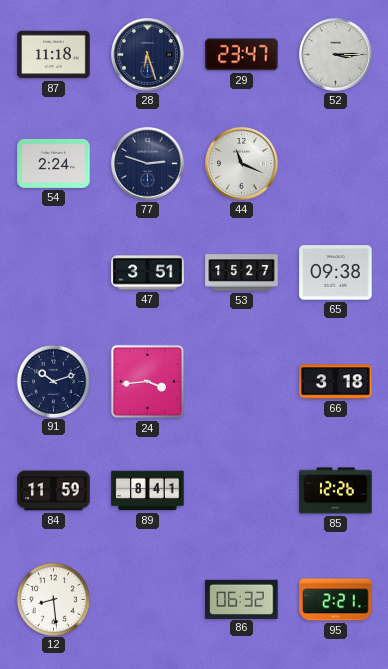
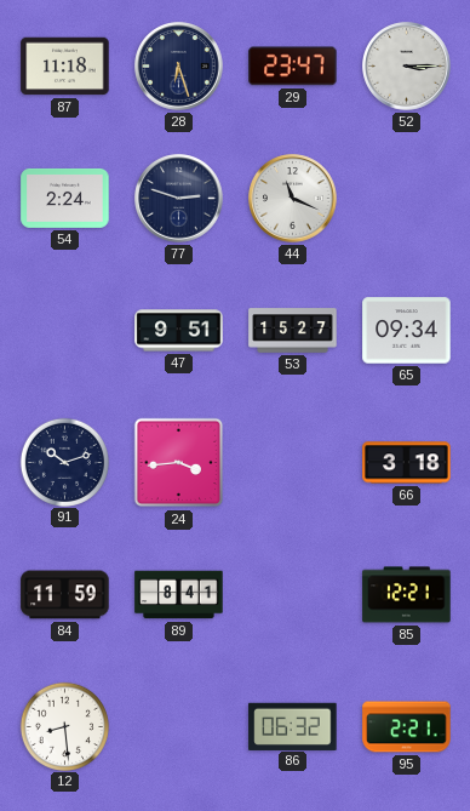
47: 3:51 -> 9:51
65: 09:38 -> 09:34
85: 12:26 -> 12:21
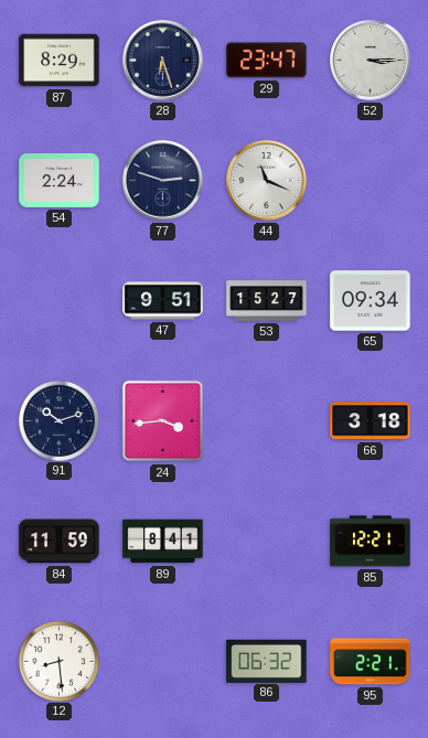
87: 11:18 -> 8:29
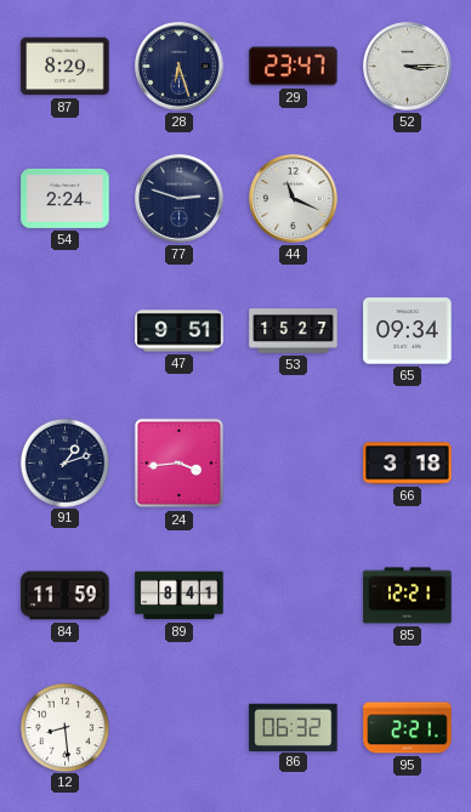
91: 10:12 -> 1:12
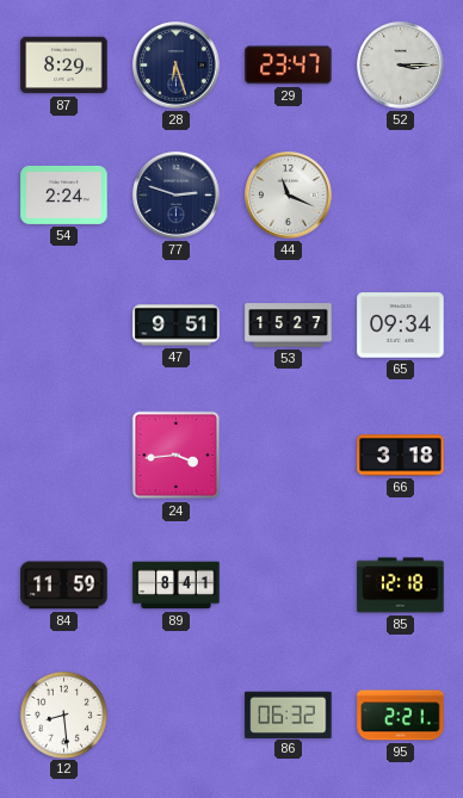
91: 1:12 -> none
85: 12:21 -> 12:18
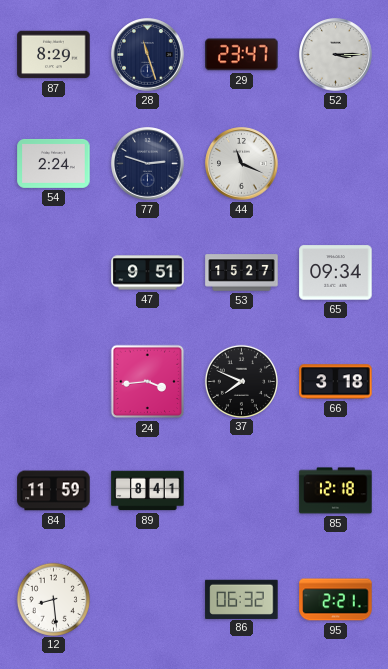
28: 6:27 -> 11:27
37: none -> 7:49
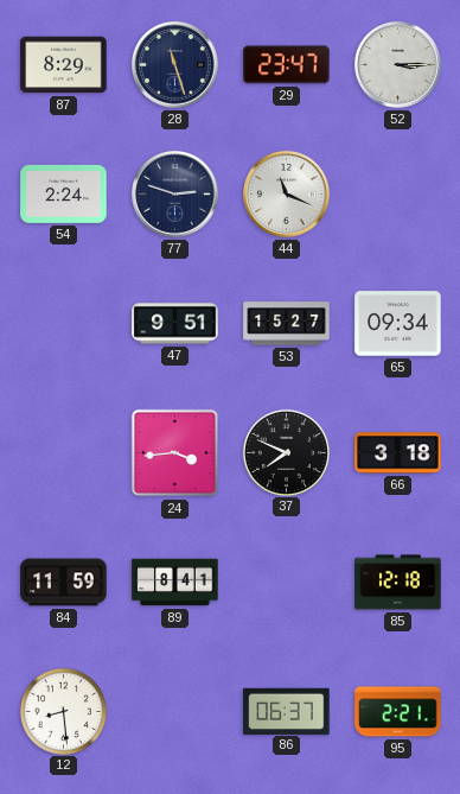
86: 06:32 -> 06:37
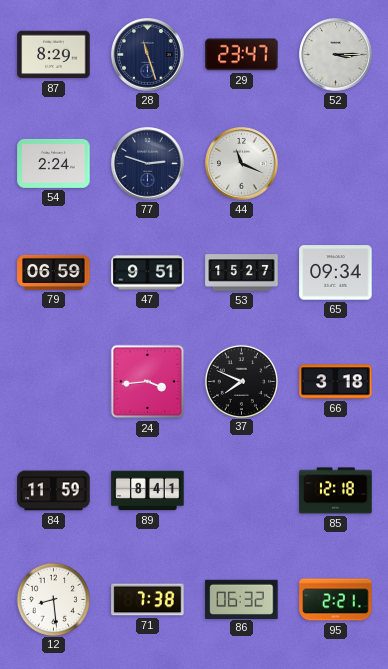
79: none -> 06:59
71: none -> 7:38
86: 06:37 -> 06:32
